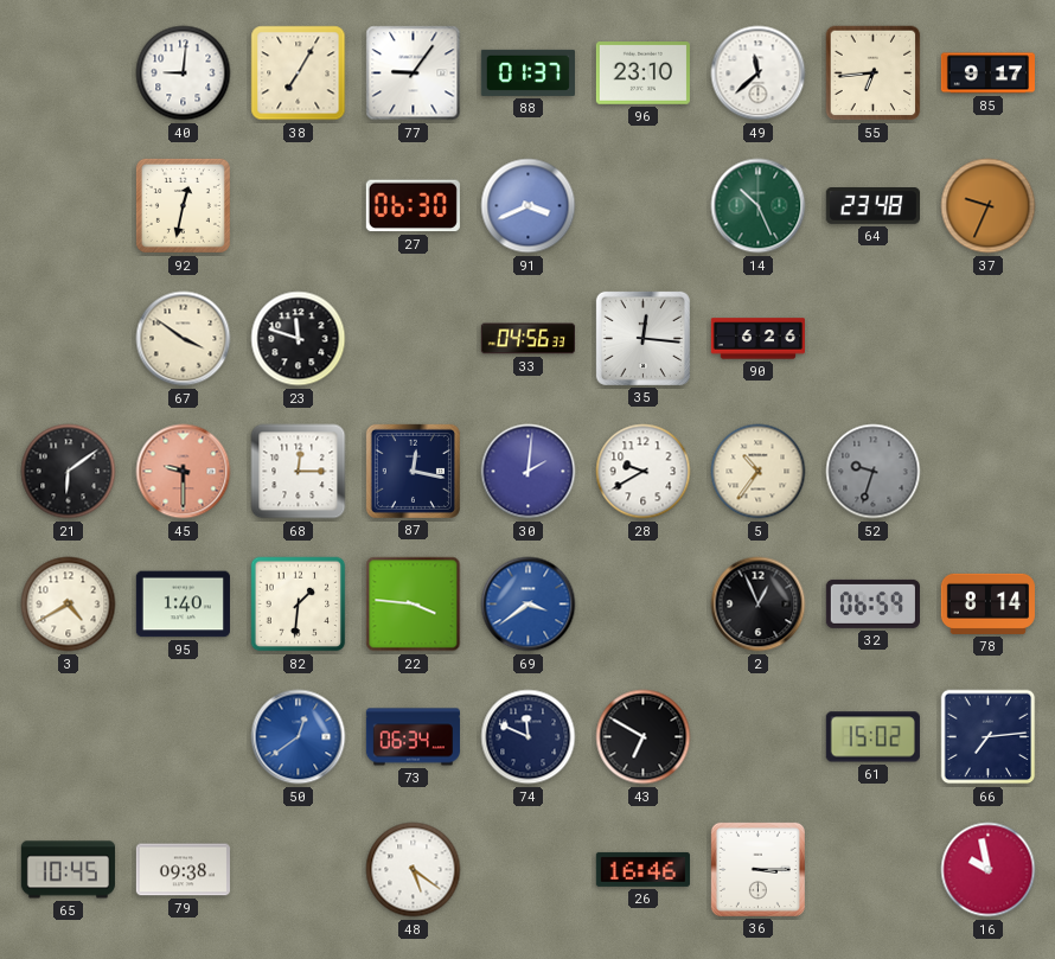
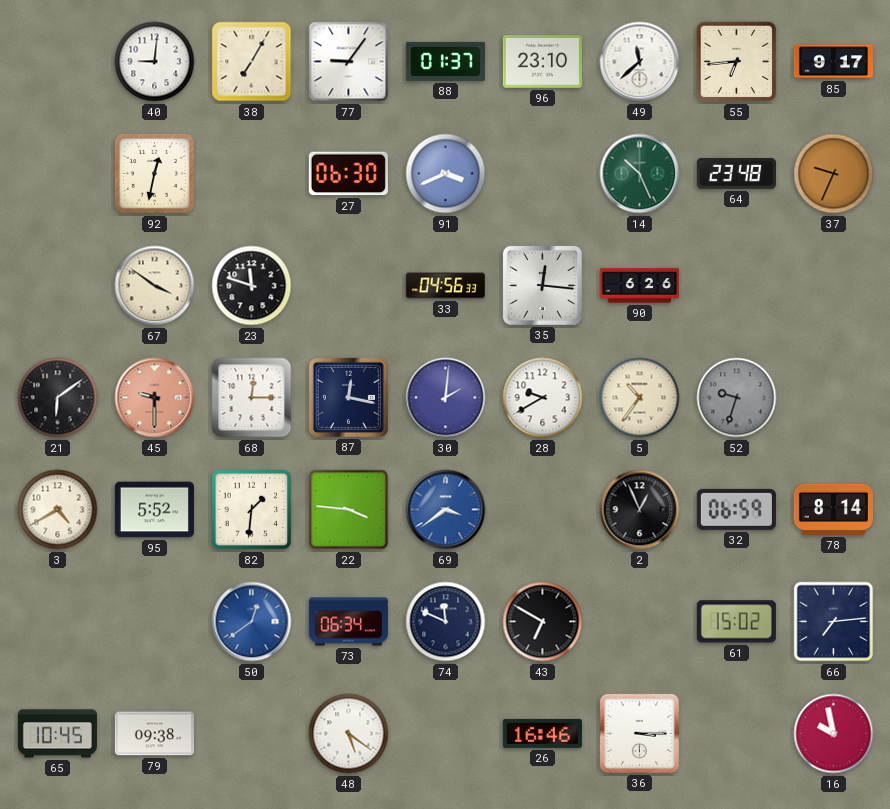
95: 1:40 -> 5:52
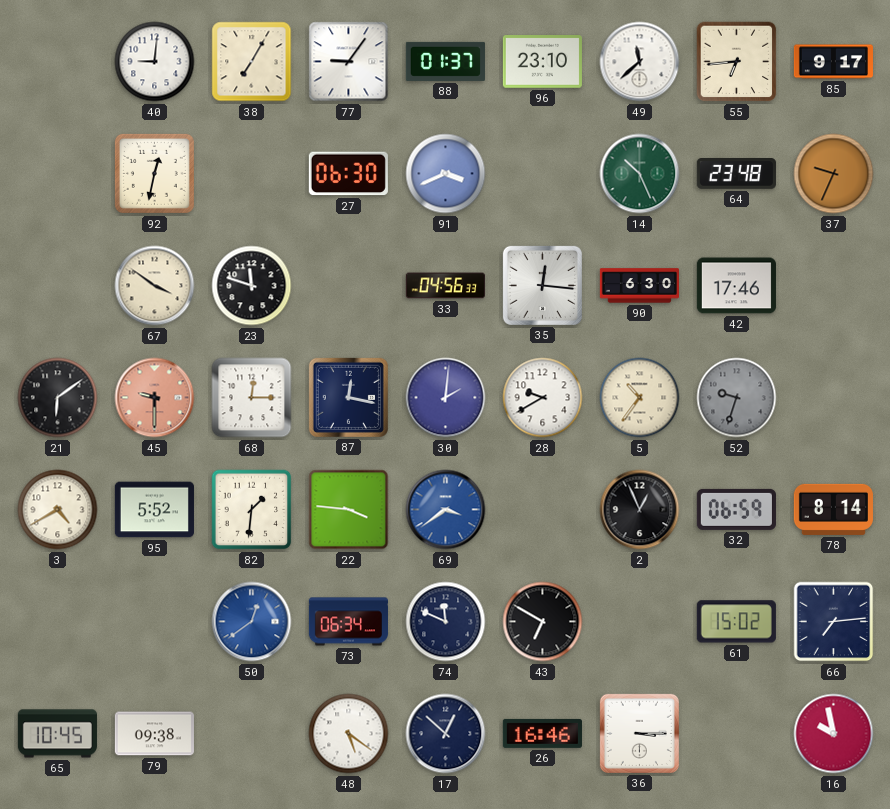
90: 6:26 -> 6:30
42: none -> 17:46
17: none -> 12:52
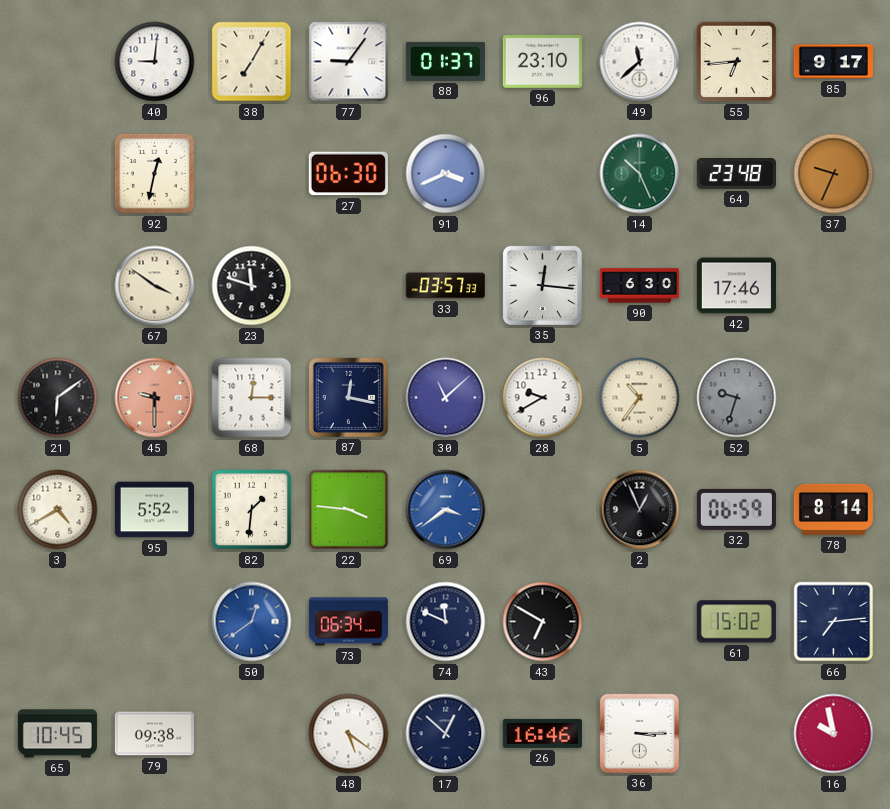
33: 04:56 -> 03:57
30: 2:01 -> 11:08
